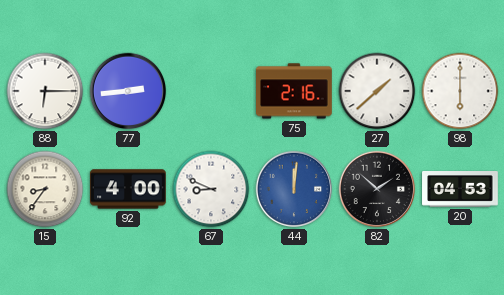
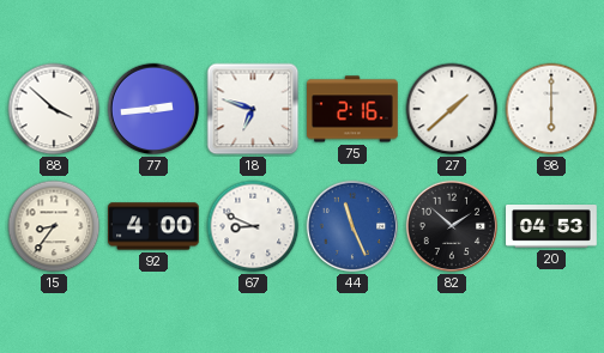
88: 6:15 -> 3:52
18: none -> 6:48
44: 12:01 -> 11:26
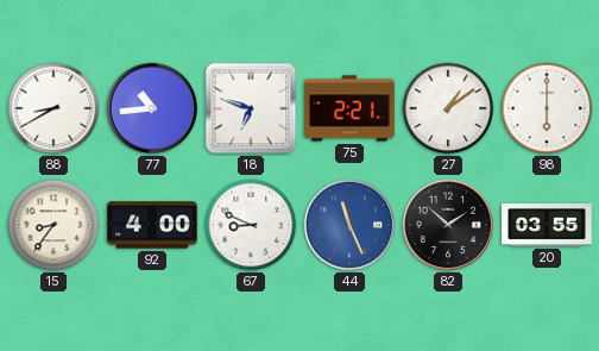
88: 3:52 -> 8:40
77: 2:44 -> 10:44
75: 2:16 -> 2:21
27: 1:38 -> 1:09
20: 04:53 -> 03:55
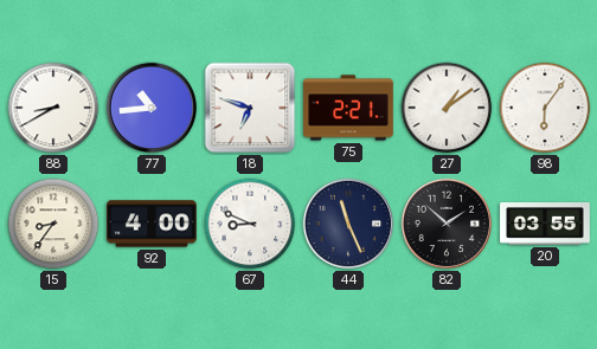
98: 6:00 -> 6:06
44 dial: blue -> navy
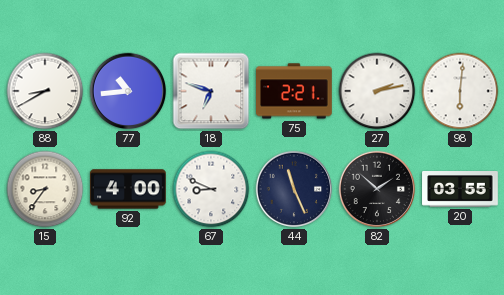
27: 1:09 -> 2:13
98: 6:06 -> 6:01
